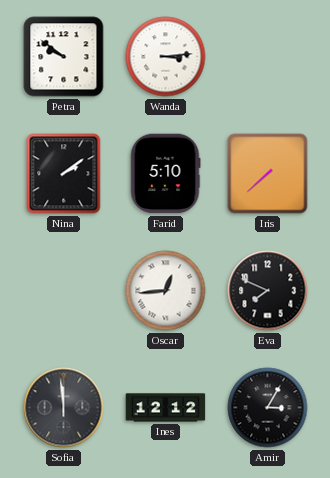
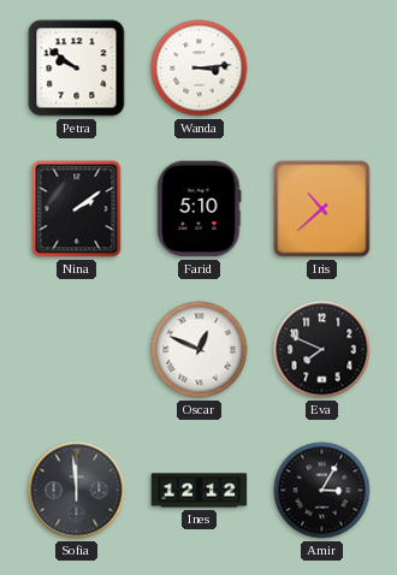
Iris: 7:38 -> 10:38
Oscar: 12:44 -> 12:49
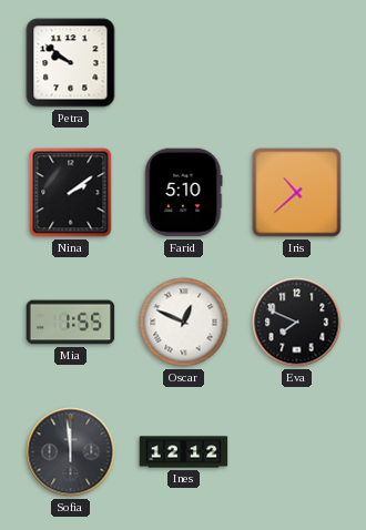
Wanda: 3:14 -> none
Mia: none -> 1:55
Amir: 3:05 -> none
